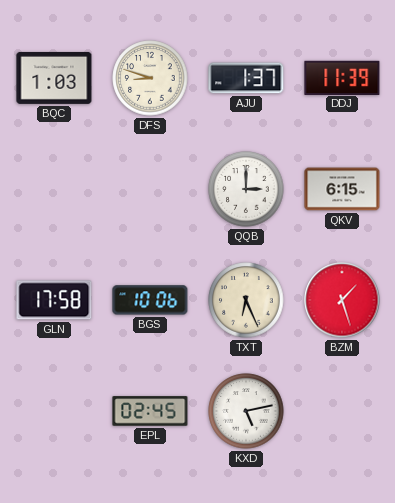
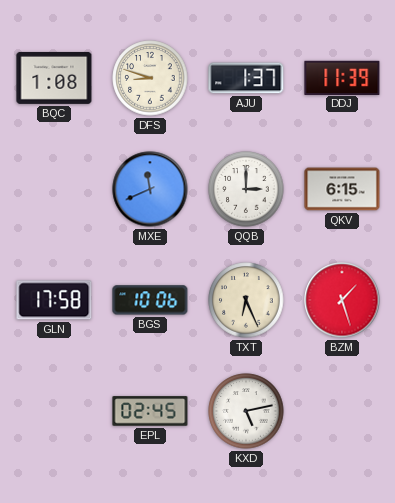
BQC: 1:03 -> 1:08
MXE: none -> 11:41
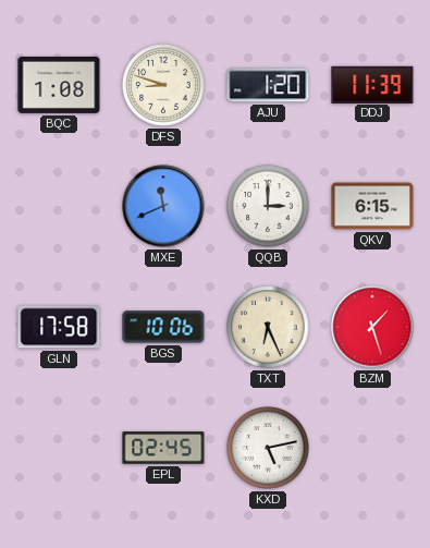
AJU: 1:37 -> 1:20
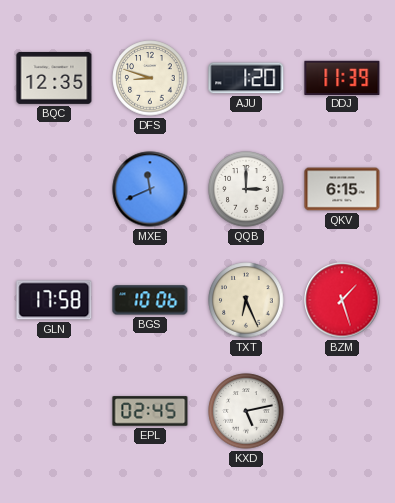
BQC: 1:08 -> 12:35
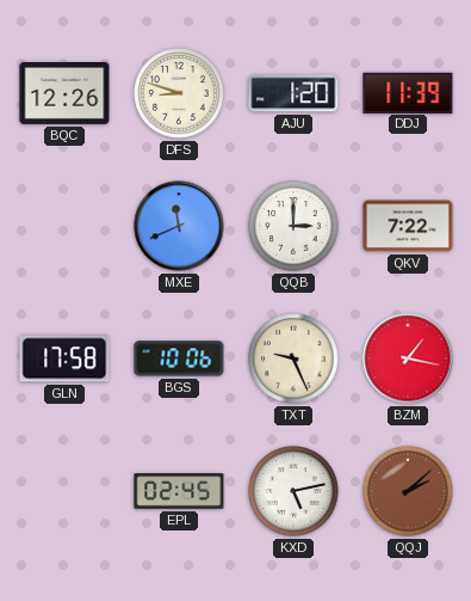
BQC: 12:35 -> 12:26
QKV: 6:15 -> 7:22
TXT: 6:26 -> 9:26
BZM: 1:27 -> 1:17
QQJ: none -> 2:08
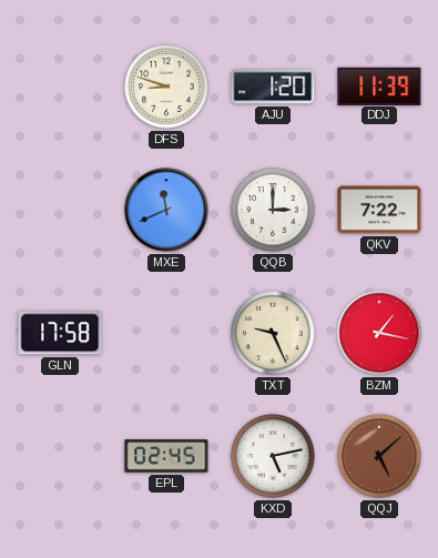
BQC: 12:26 -> none
BGS: 10:06 -> none
QQJ: 2:08 -> 5:08
